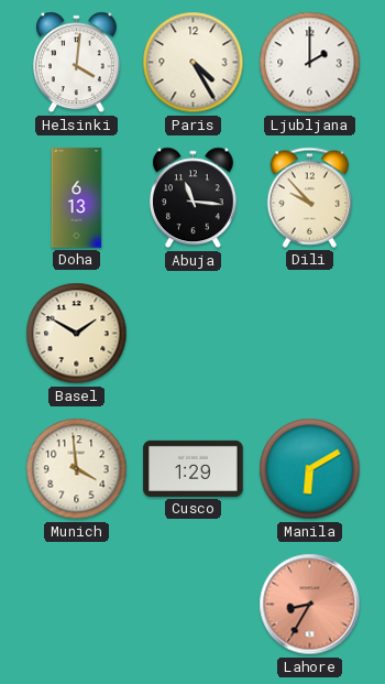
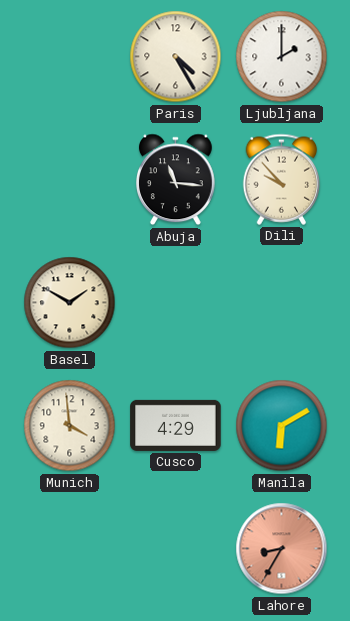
Helsinki: 4:01 -> none
Doha: 6:13 -> none
Cusco: 1:29 -> 4:29
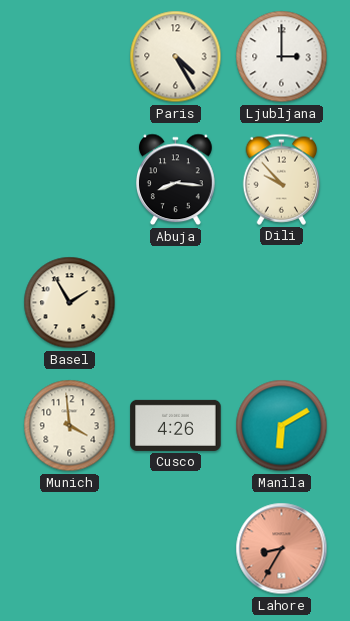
Ljubljana: 2:00 -> 3:00
Abuja: 11:16 -> 8:16
Basel: 1:50 -> 1:55
Cusco: 4:29 -> 4:26
